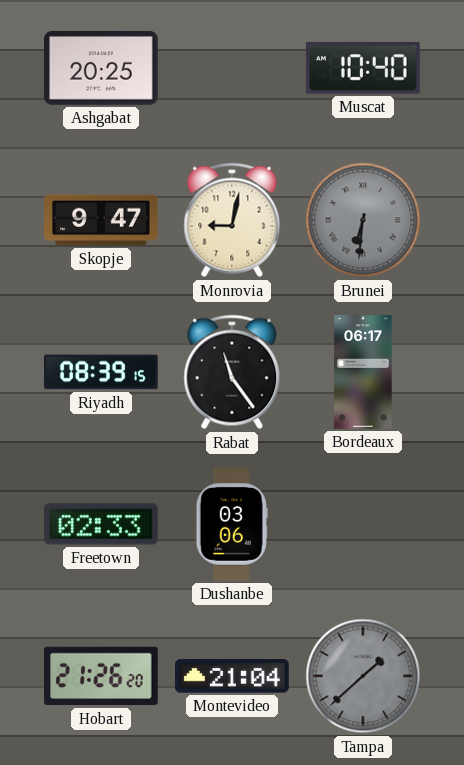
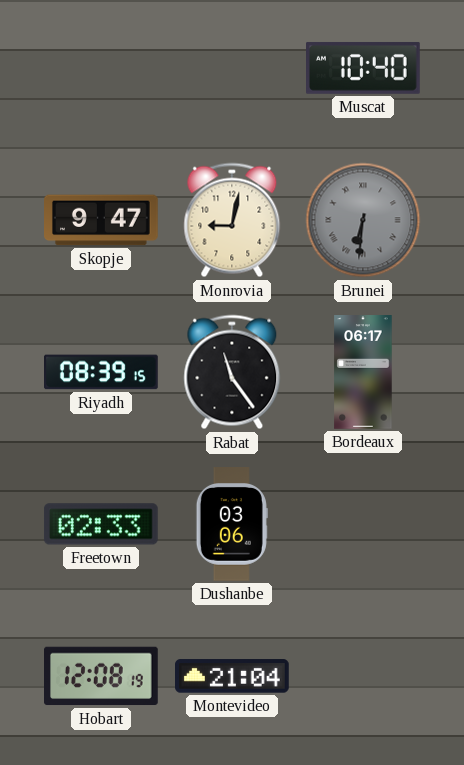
Ashgabat: 20:25 -> none
Hobart: 21:26 -> 12:08
Tampa: 1:38 -> none
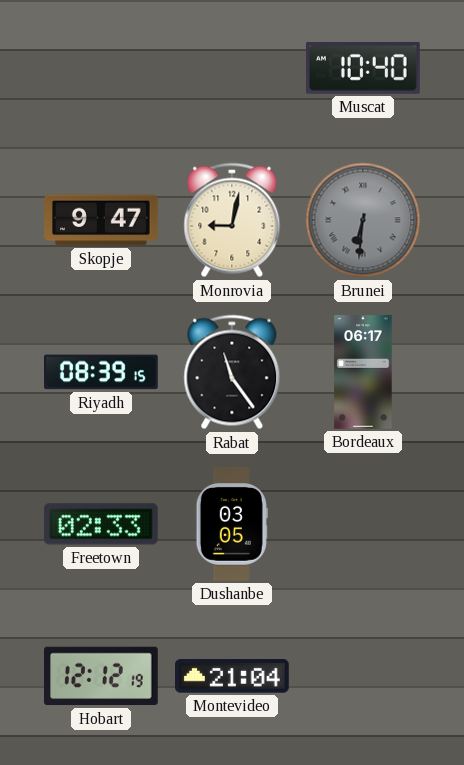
Dushanbe: 03:06 -> 03:05
Hobart: 12:08 -> 12:12
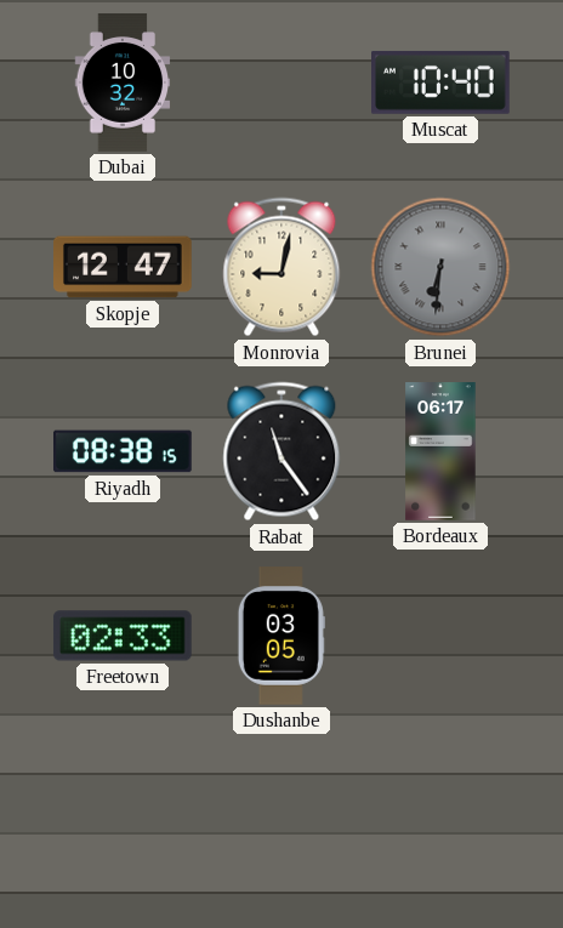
Dubai: none -> 10:32
Skopje: 9:47 -> 12:47
Riyadh: 08:39 -> 08:38
Hobart: 12:12 -> none
Montevideo: 21:04 -> none
